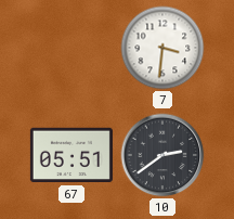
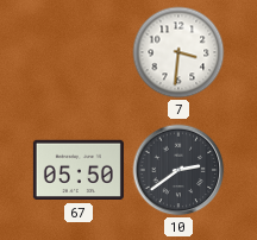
67: 05:51 -> 05:50
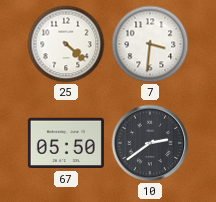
25: none -> 4:22
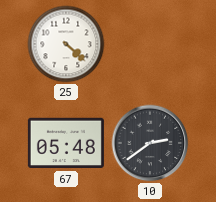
7: 3:31 -> none
67: 05:50 -> 05:48
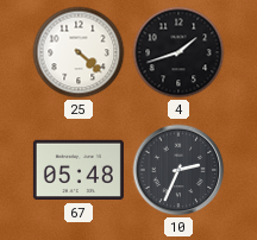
4: none -> 1:42
10: 2:39 -> 2:34
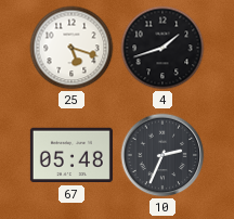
25: 4:22 -> 5:18
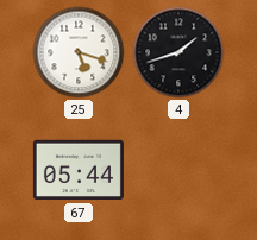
67: 05:48 -> 05:44
10: 2:34 -> none
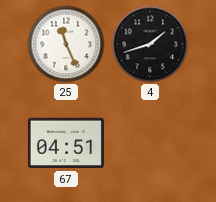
25: 5:18 -> 11:26
67: 05:44 -> 04:51
